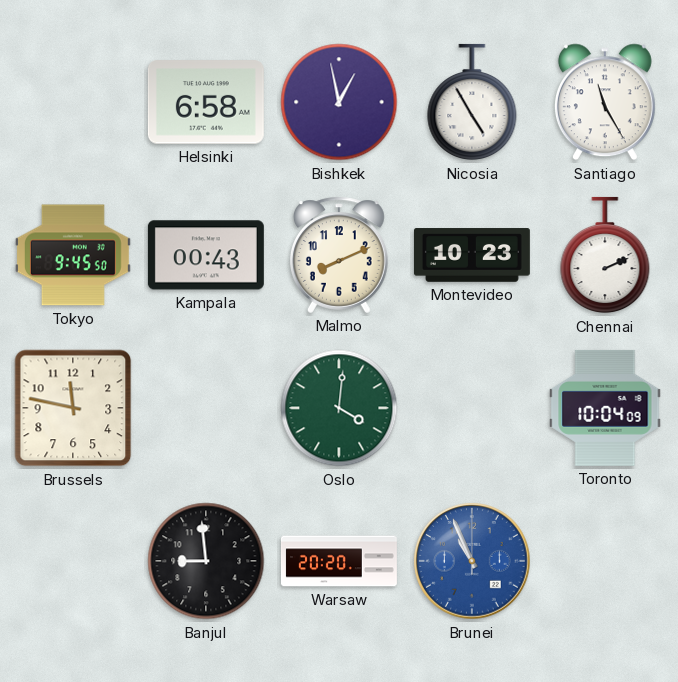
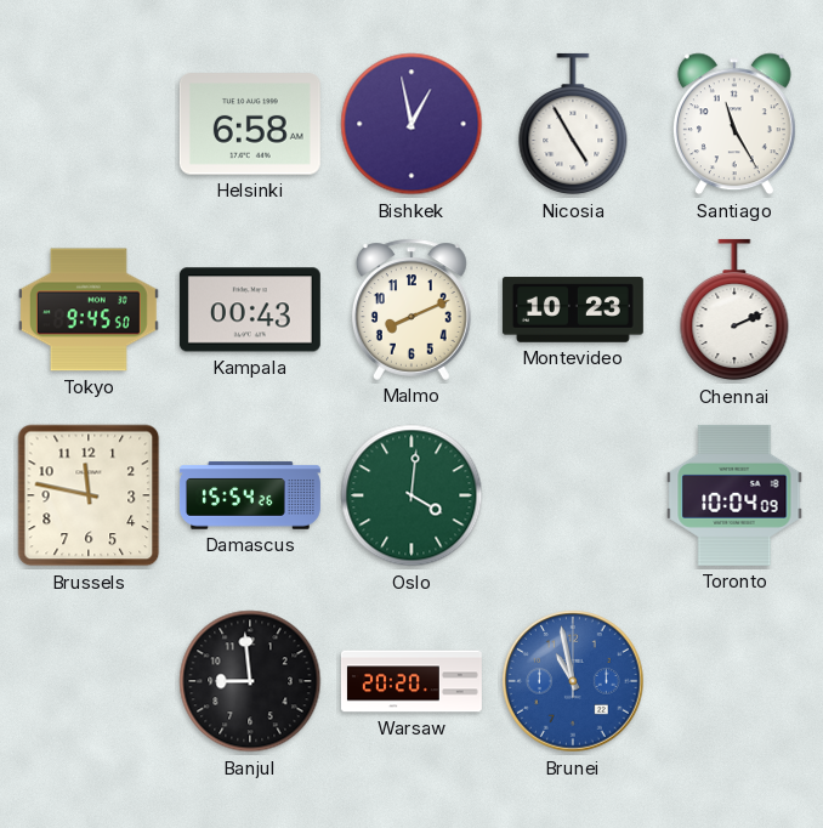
Damascus: none -> 15:54
Brunei: 10:56 -> 10:58
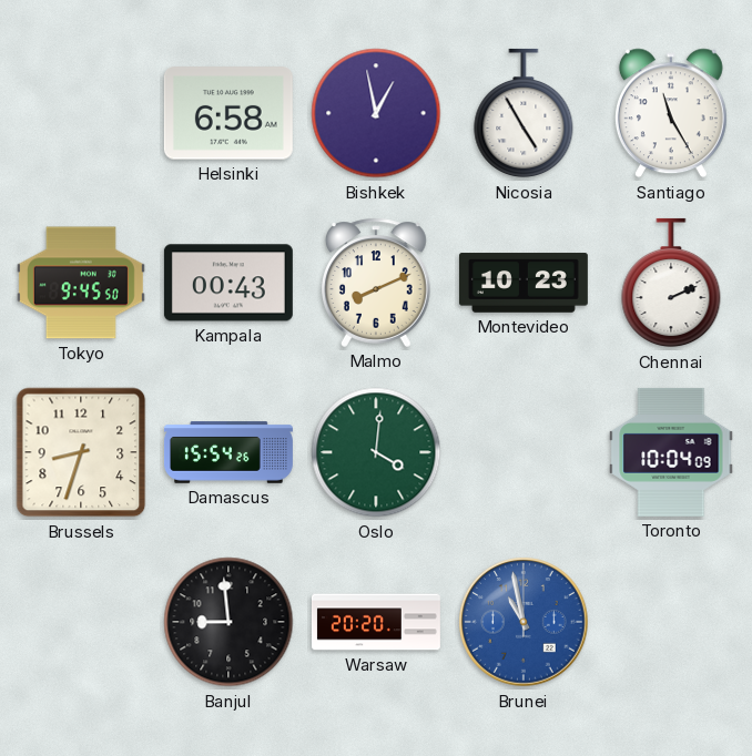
Brussels: 11:47 -> 8:33
